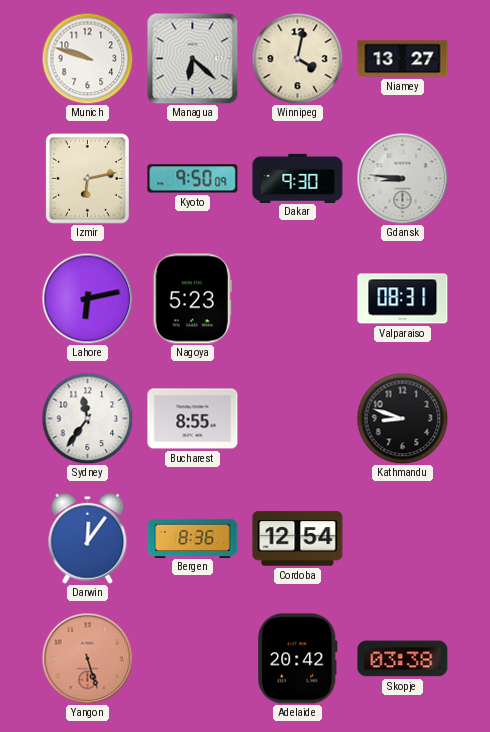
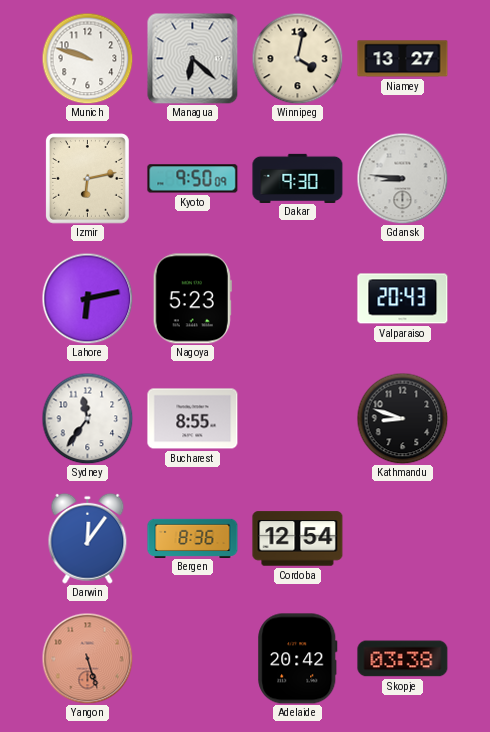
Valparaiso: 08:31 -> 20:43
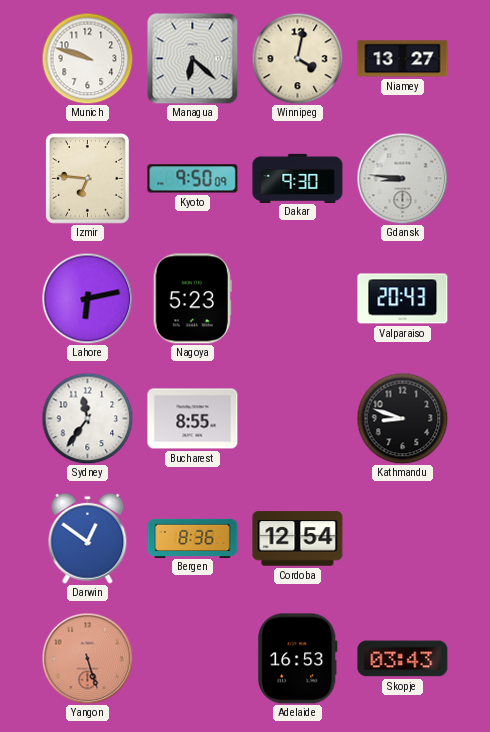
Izmir: 6:13 -> 6:46
Darwin: 12:06 -> 12:51
Adelaide: 20:42 -> 16:53
Skopje: 03:38 -> 03:43
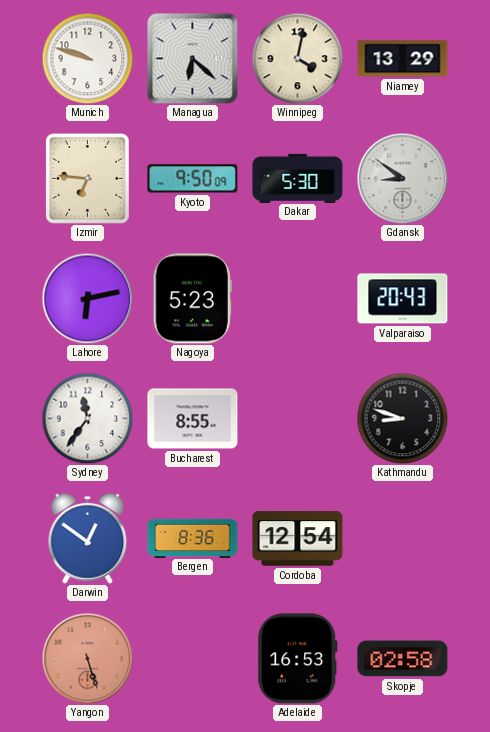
Niamey: 13:27 -> 13:29
Dakar: 9:30 -> 5:30
Gdansk: 8:46 -> 8:51
Skopje: 03:43 -> 02:58
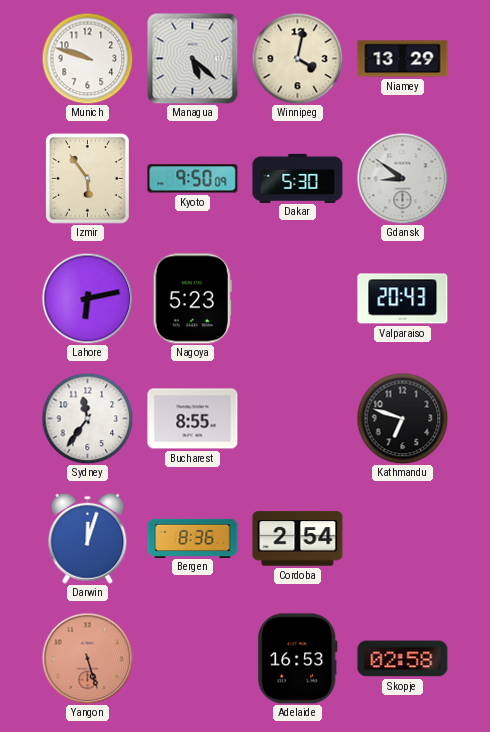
Managua: 6:22 -> 5:22
Izmir: 6:46 -> 5:54
Kathmandu: 8:48 -> 6:48
Darwin: 12:51 -> 12:03
Cordoba: 12:54 -> 2:54
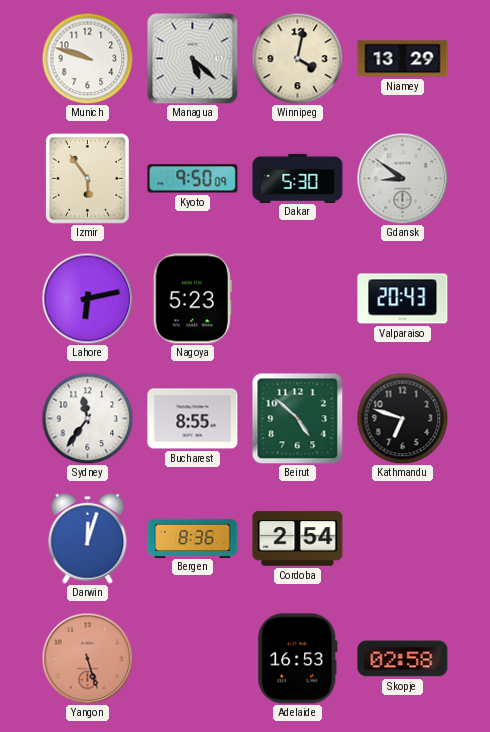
Beirut: none -> 4:52
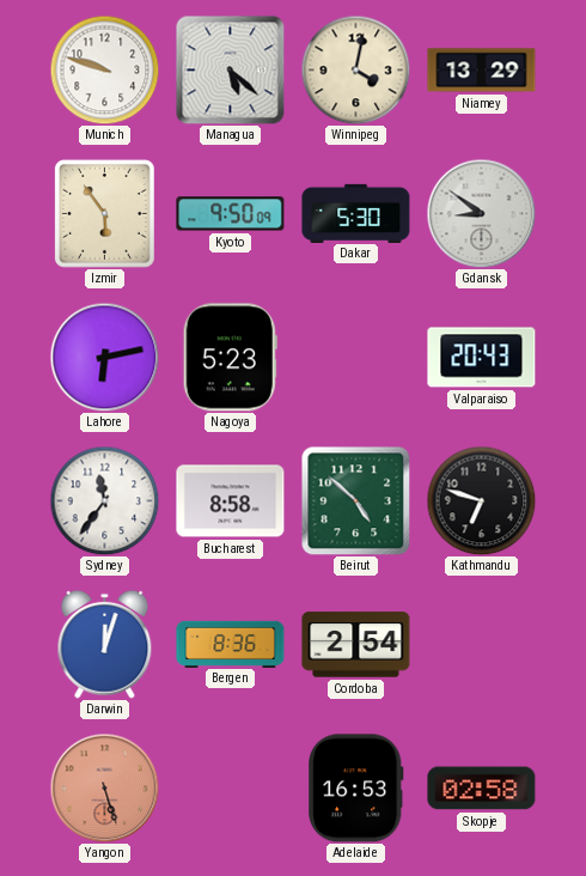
Bucharest: 8:55 -> 8:58
